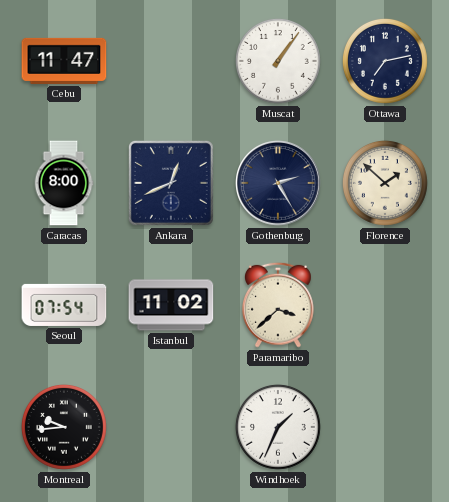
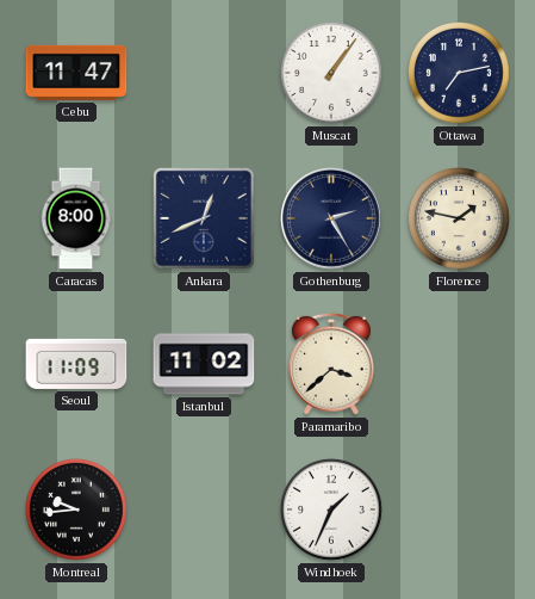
Florence: 1:52 -> 1:47
Seoul: 07:54 -> 11:09
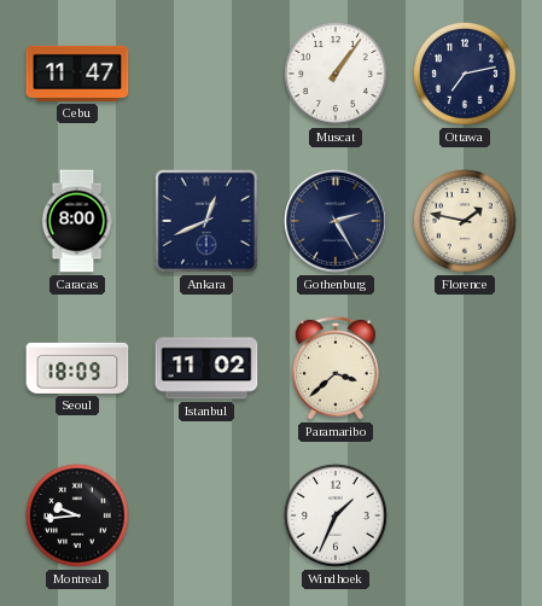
Seoul: 11:09 -> 18:09
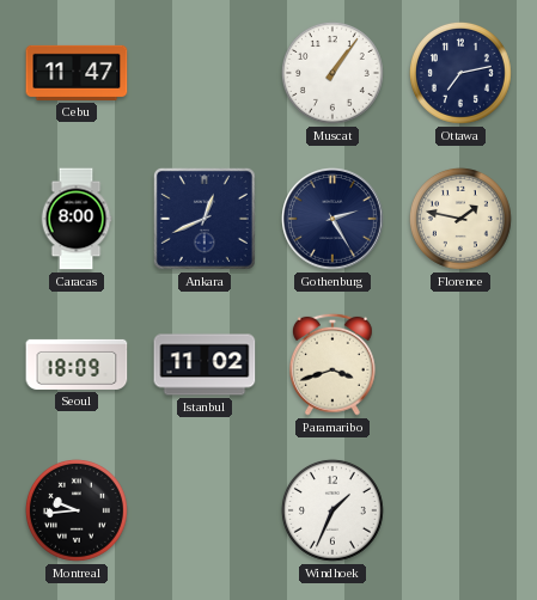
Paramaribo: 3:38 -> 3:42
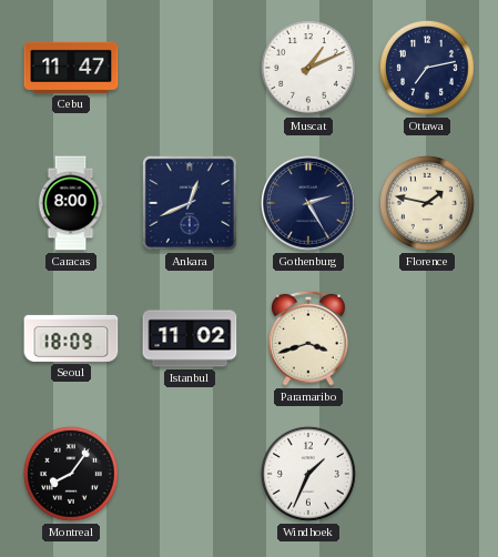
Muscat: 1:06 -> 1:11
Montreal: 9:44 -> 8:06
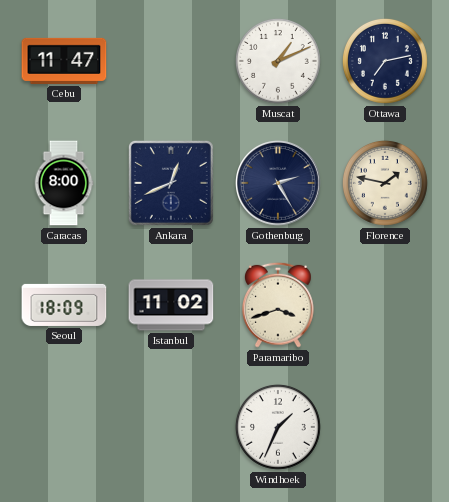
Montreal: 8:06 -> none
